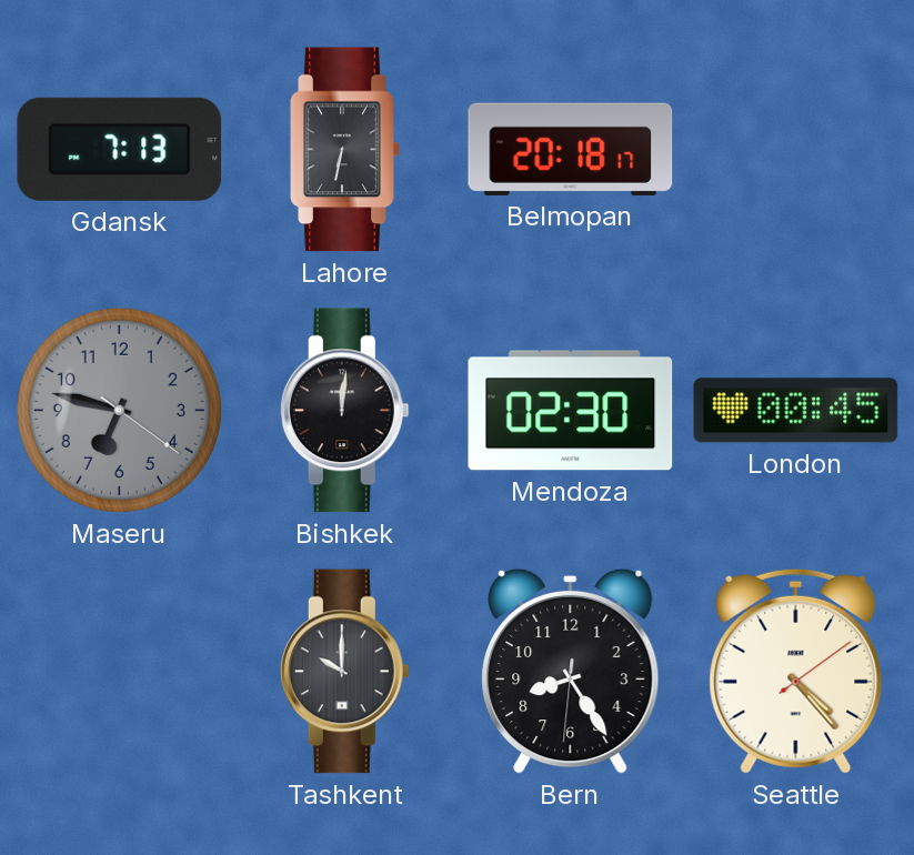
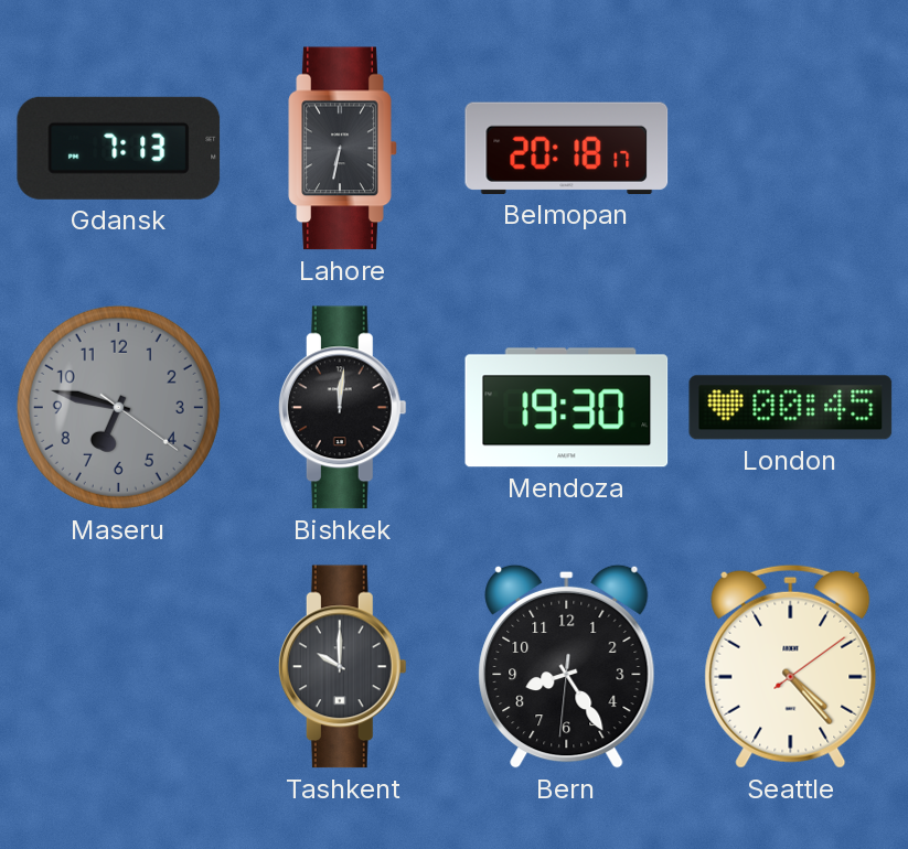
Mendoza: 02:30 -> 19:30
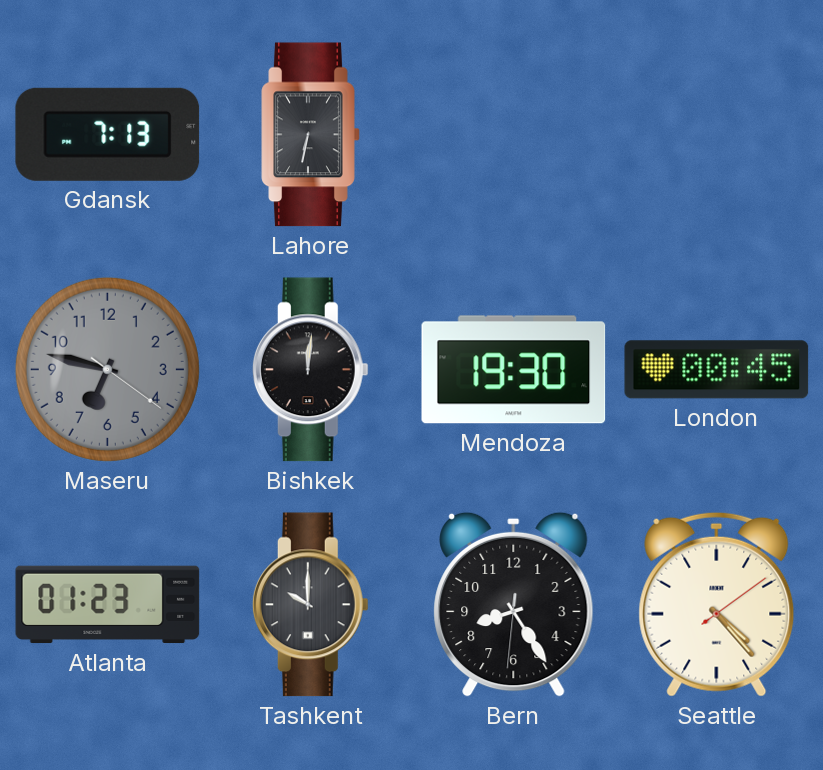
Belmopan: 20:18 -> none
Atlanta: none -> 01:23
